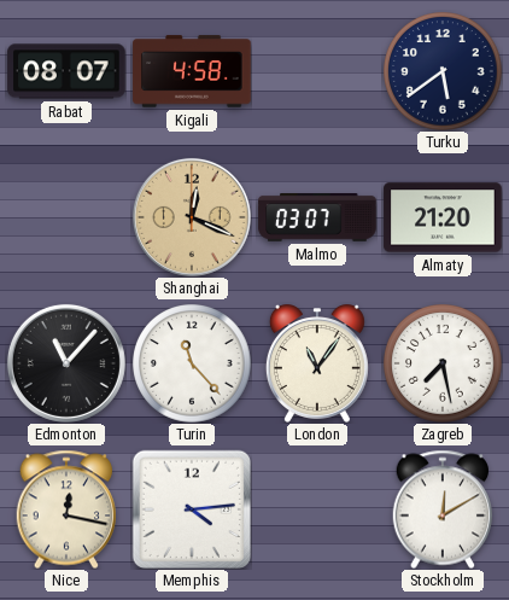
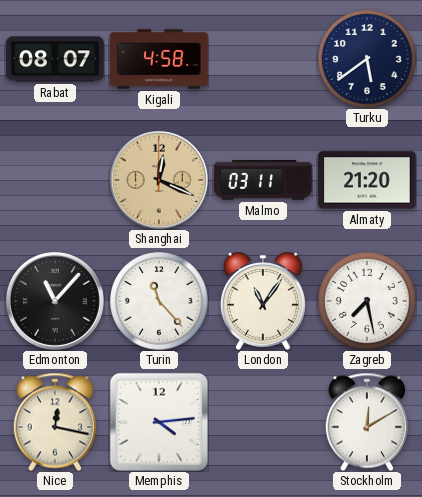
Malmo: 03:07 -> 03:11
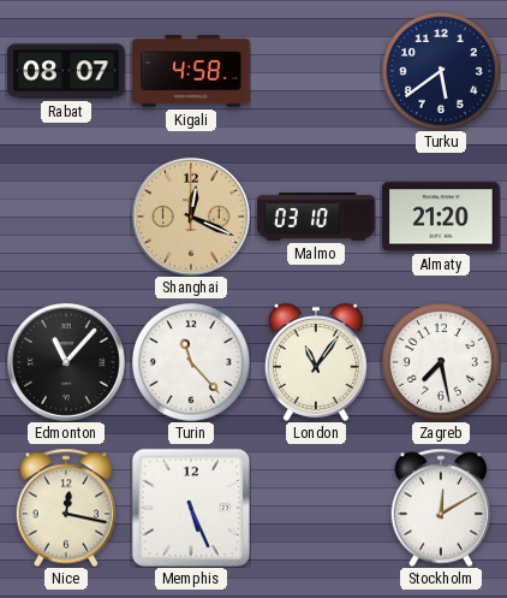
Malmo: 03:11 -> 03:10
Memphis: 4:14 -> 5:26
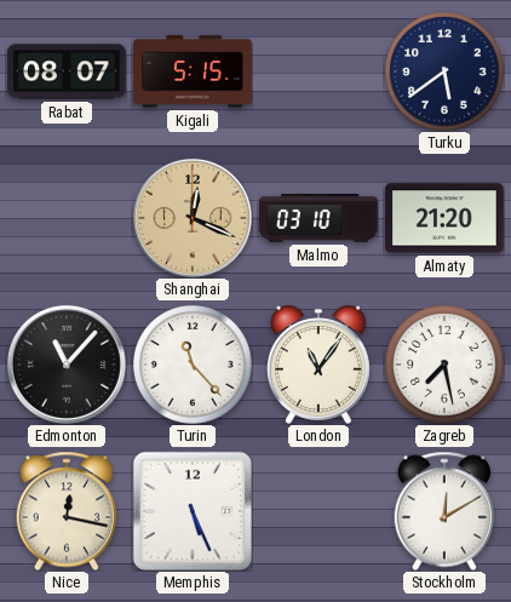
Kigali: 4:58 -> 5:15
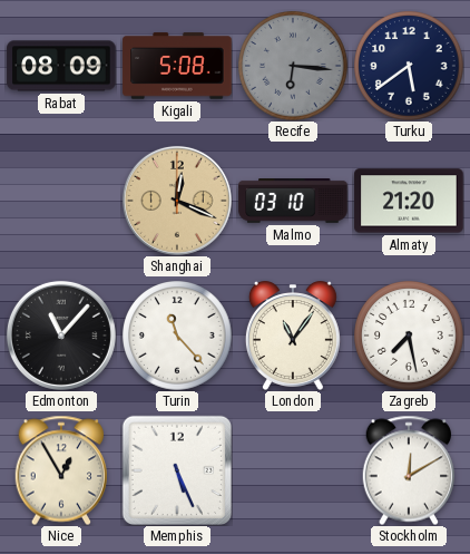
Rabat: 08:07 -> 08:09
Kigali: 5:15 -> 5:08
Recife: none -> 6:16
Nice: 12:17 -> 12:55
